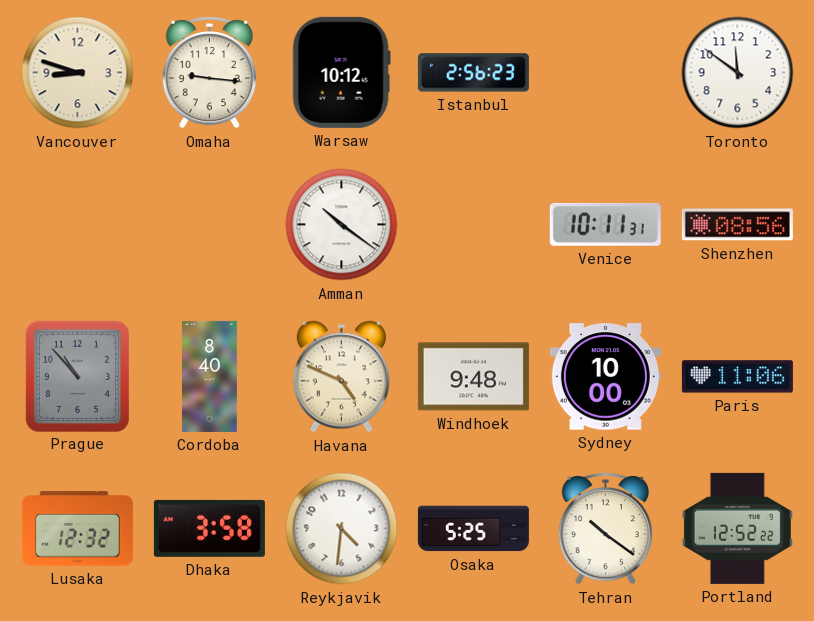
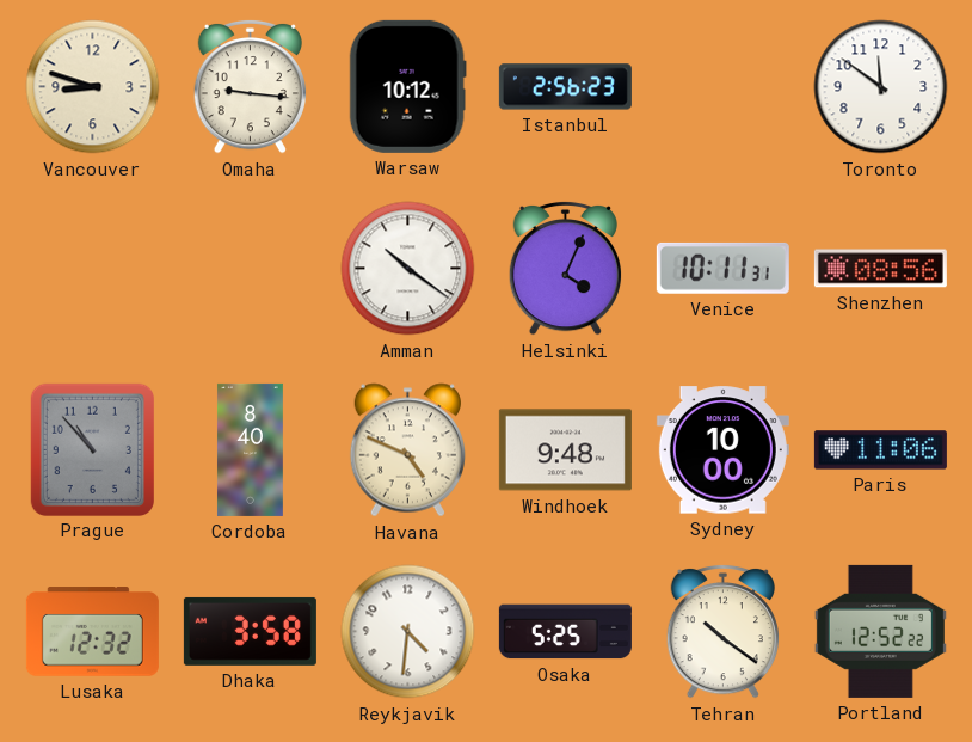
Helsinki: none -> 4:04
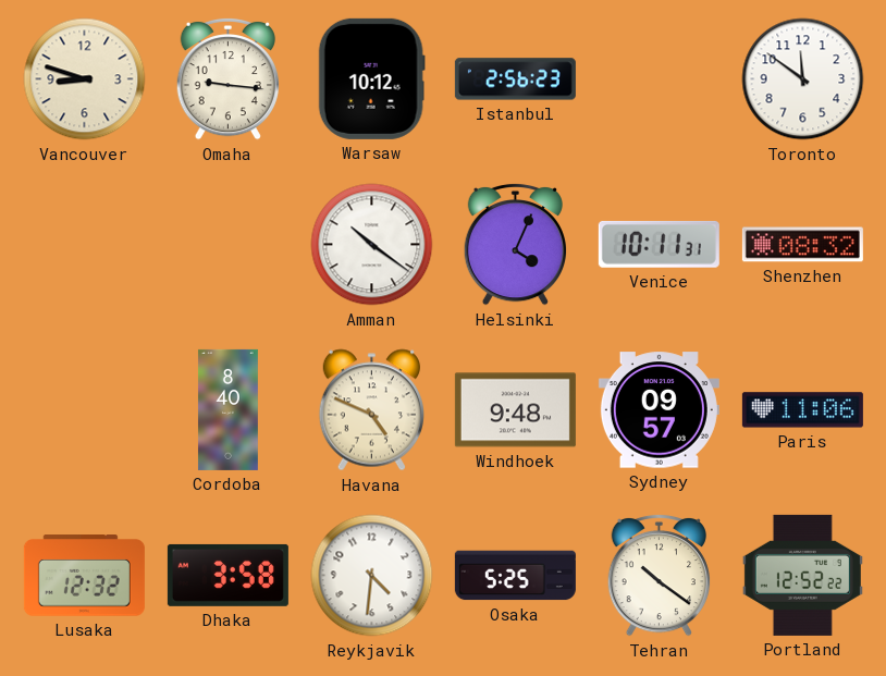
Shenzhen: 08:56 -> 08:32
Prague: 10:53 -> none
Sydney: 10:00 -> 09:57
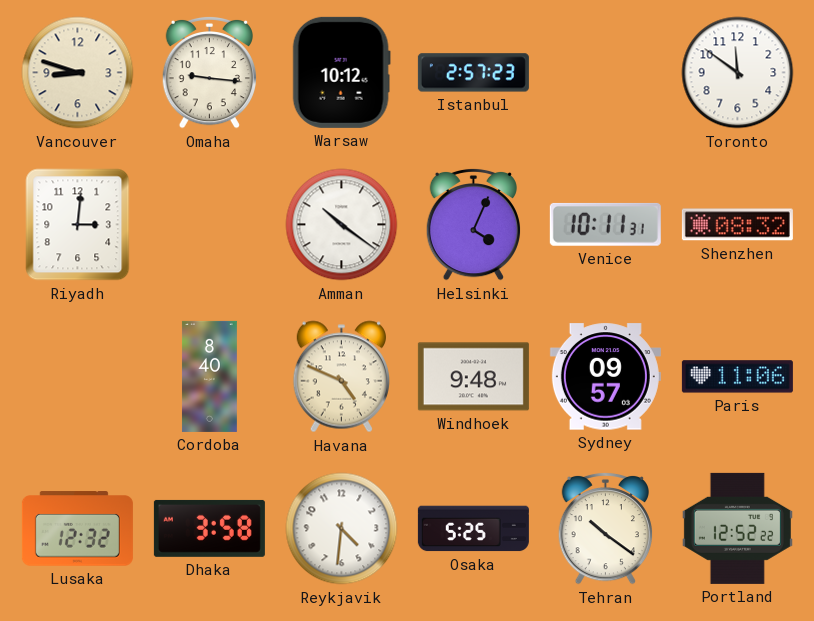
Istanbul: 2:56 -> 2:57
Riyadh: none -> 3:01
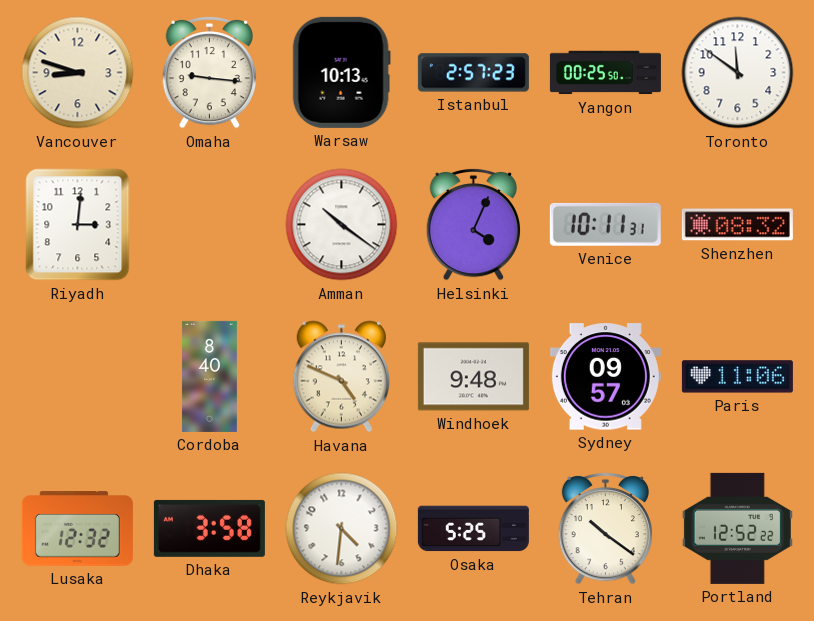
Warsaw: 10:12 -> 10:13
Yangon: none -> 00:25
